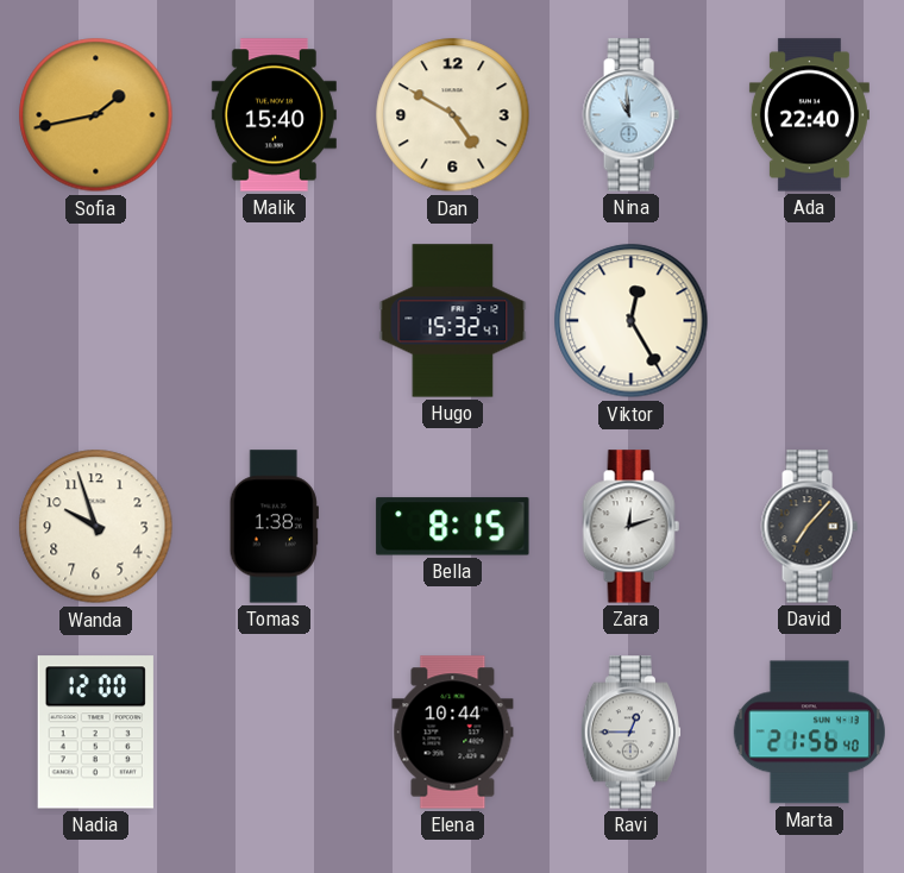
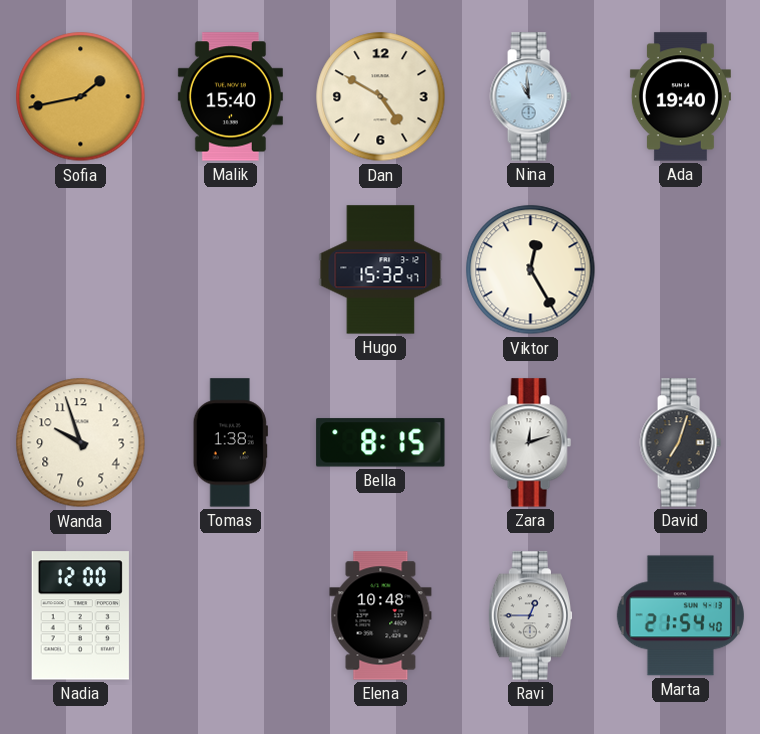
Ada: 22:40 -> 19:40
David: 7:07 -> 7:03
Elena: 10:44 -> 10:48
Marta: 21:56 -> 21:54
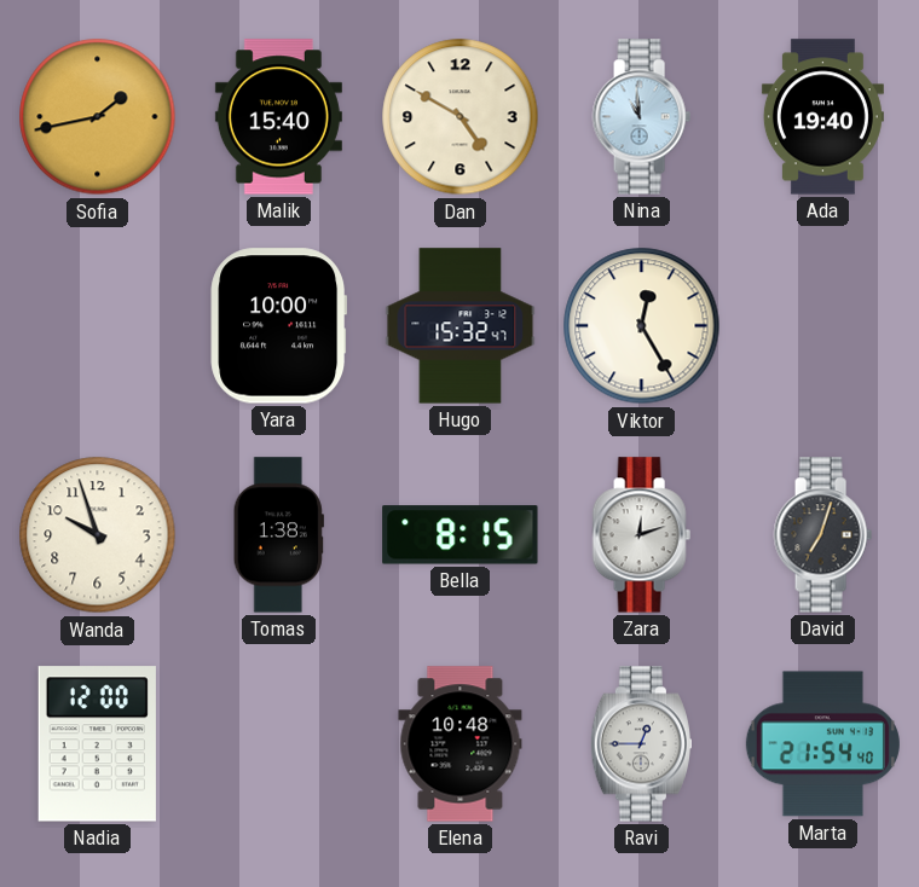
Yara: none -> 10:00
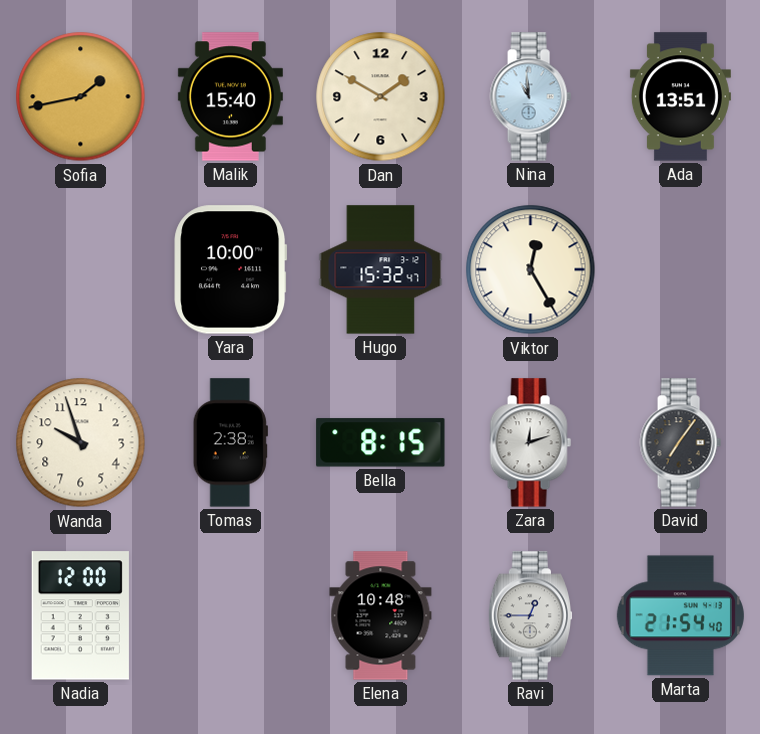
Dan: 4:50 -> 1:50
Ada: 19:40 -> 13:51
Tomas: 1:38 -> 2:38
David: 7:03 -> 7:06
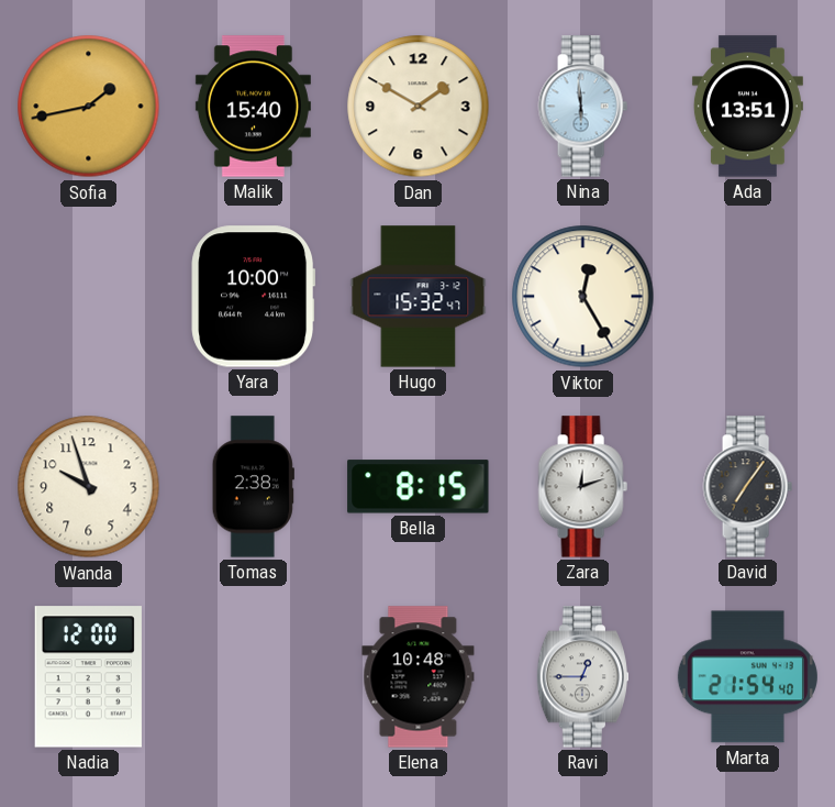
Nina: 10:59 -> 5:59
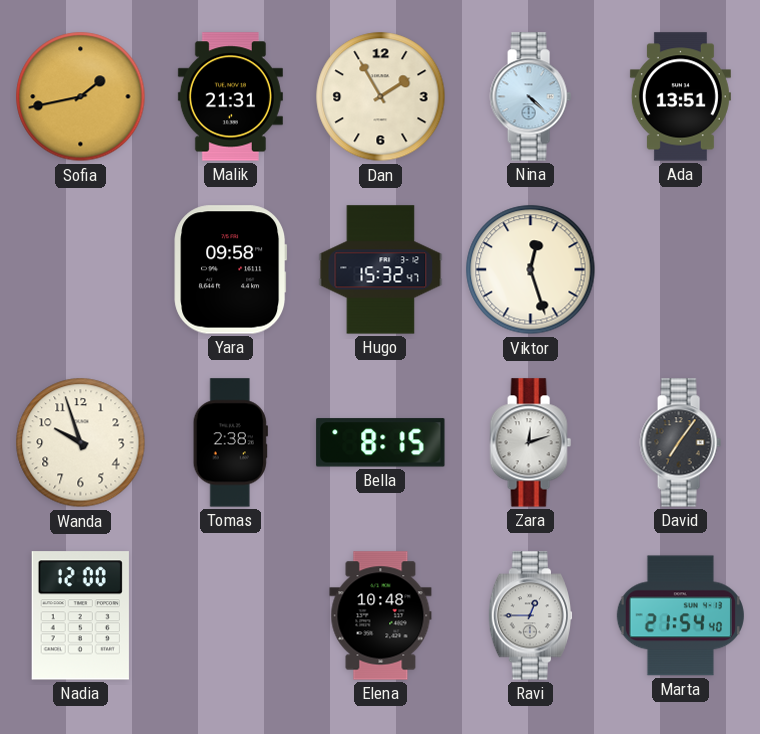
Malik: 15:40 -> 21:31
Dan: 1:50 -> 1:55
Nina: 5:59 -> 4:22
Yara: 10:00 -> 09:58
Viktor: 12:25 -> 12:27
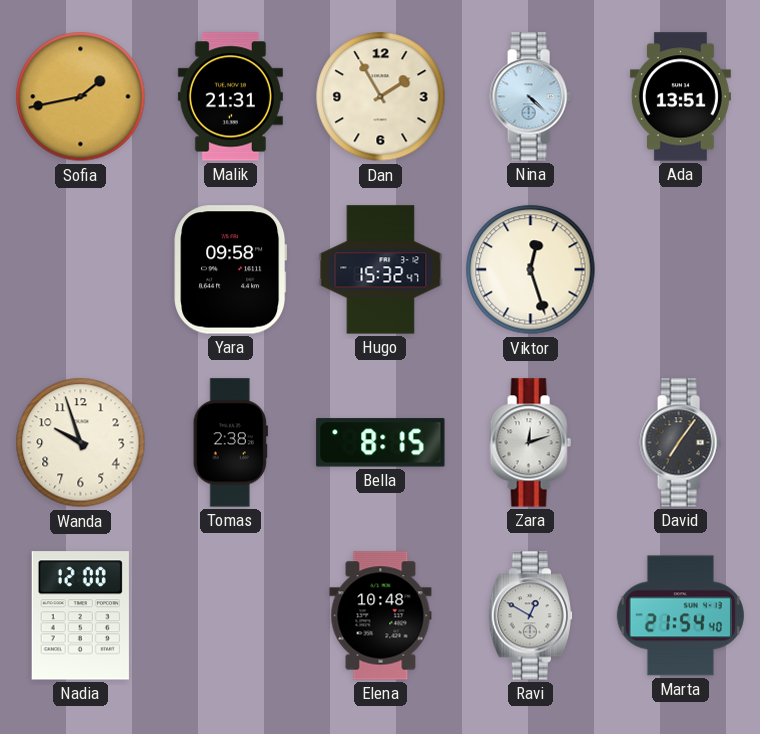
Ravi: 12:45 -> 12:50
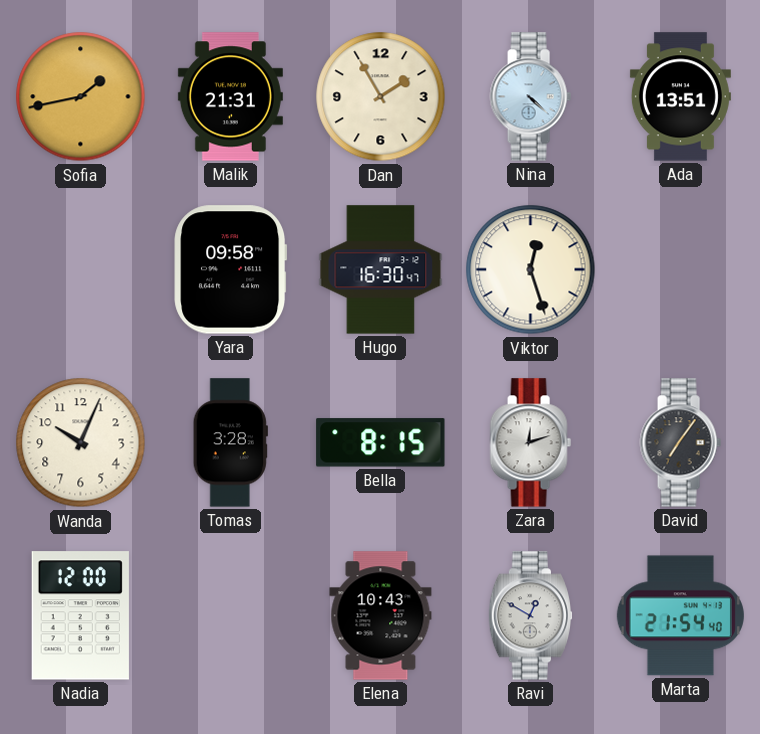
Hugo: 15:32 -> 16:30
Wanda: 9:57 -> 10:04
Tomas: 2:38 -> 3:28
Elena: 10:48 -> 10:43
